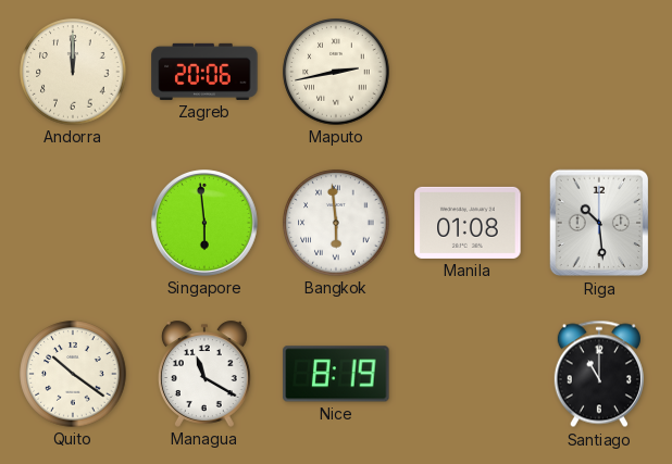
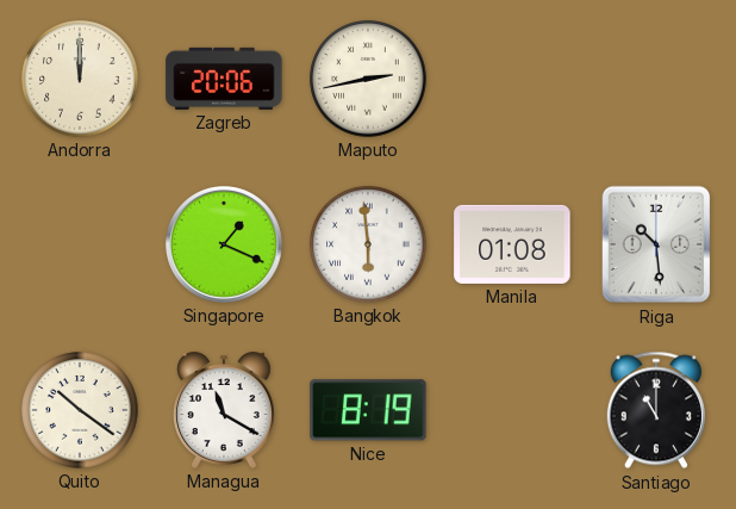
Singapore: 5:59 -> 1:19
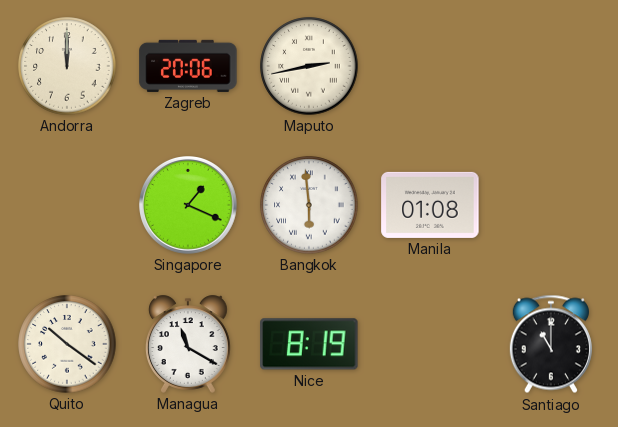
Riga: 10:29 -> none
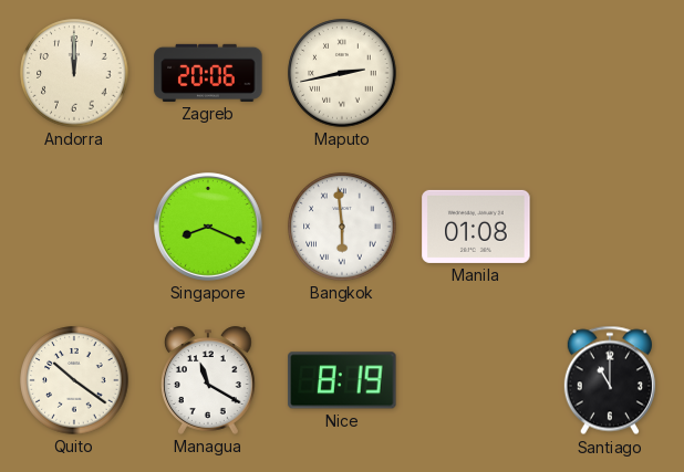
Singapore: 1:19 -> 8:19
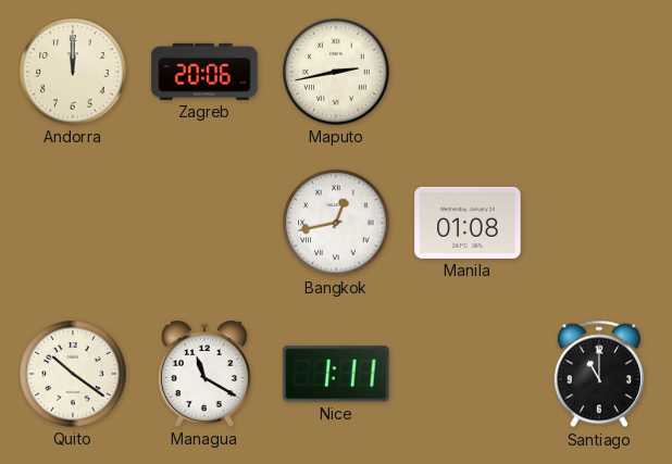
Singapore: 8:19 -> none
Bangkok: 5:59 -> 12:43
Nice: 8:19 -> 1:11
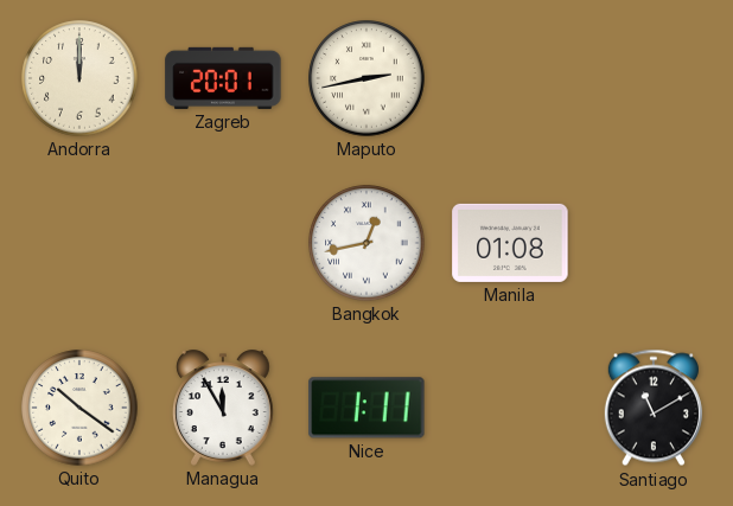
Zagreb: 20:06 -> 20:01
Managua: 11:20 -> 11:55
Santiago: 11:00 -> 11:10
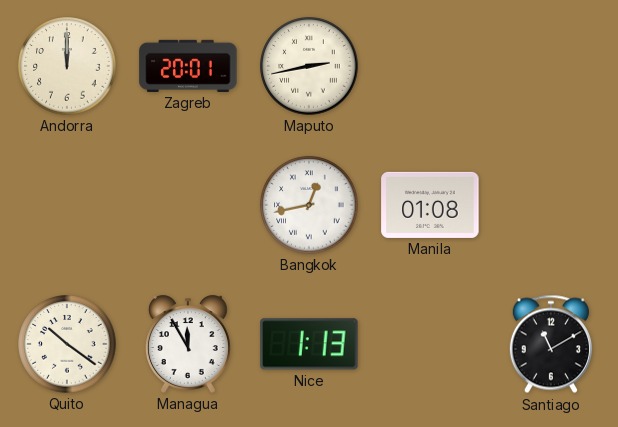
Nice: 1:11 -> 1:13
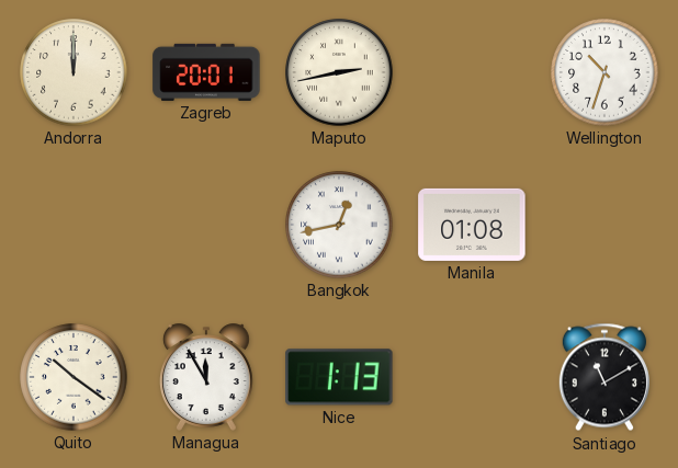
Wellington: none -> 10:33
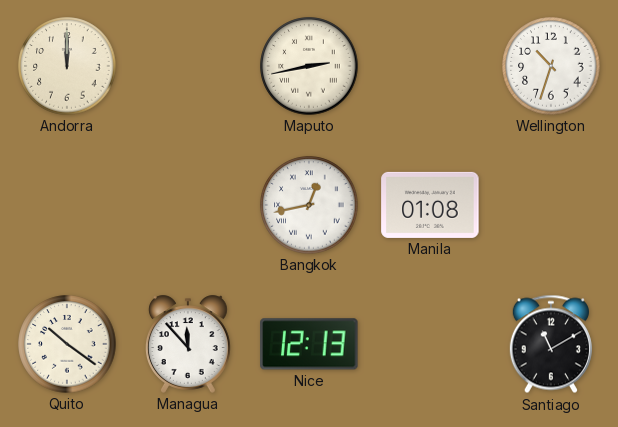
Zagreb: 20:01 -> none
Managua: 11:55 -> 11:53
Nice: 1:13 -> 12:13
